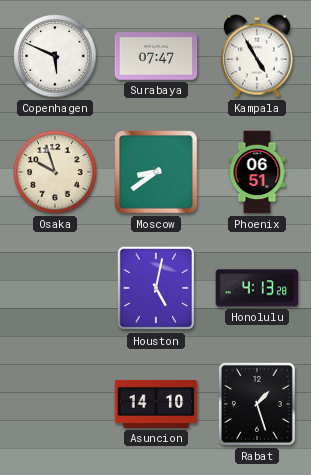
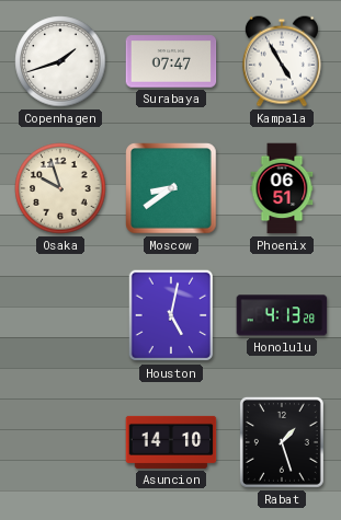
Copenhagen: 5:49 -> 1:42
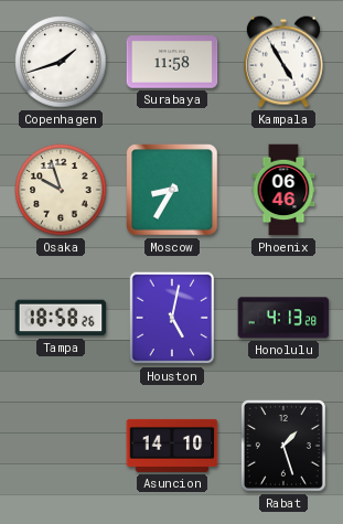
Surabaya: 07:47 -> 11:58
Moscow: 8:39 -> 8:35
Phoenix: 06:51 -> 06:46
Tampa: none -> 18:58
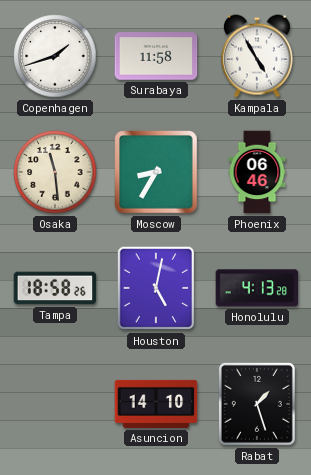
Osaka: 9:57 -> 11:29
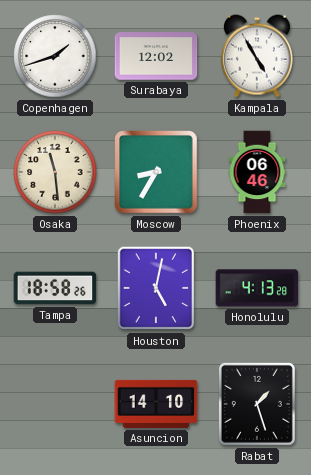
Surabaya: 11:58 -> 12:02
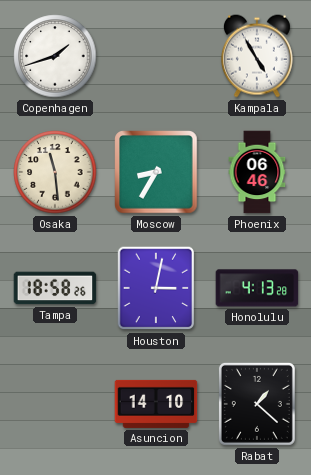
Surabaya: 12:02 -> none
Houston: 5:02 -> 3:02
Rabat: 1:27 -> 1:22
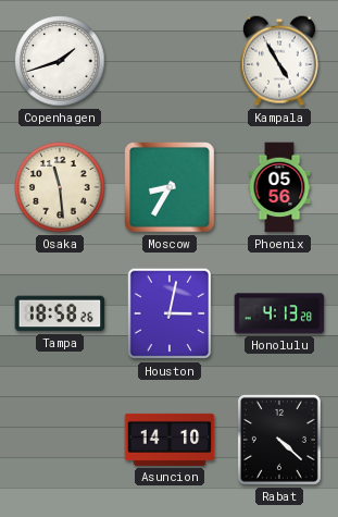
Phoenix: 06:46 -> 05:56
Rabat: 1:22 -> 4:22
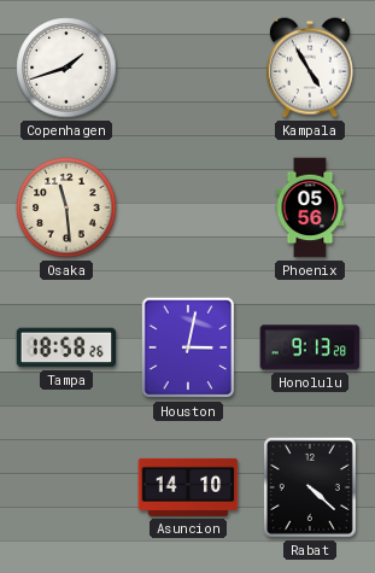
Moscow: 8:35 -> none
Honolulu: 4:13 -> 9:13
